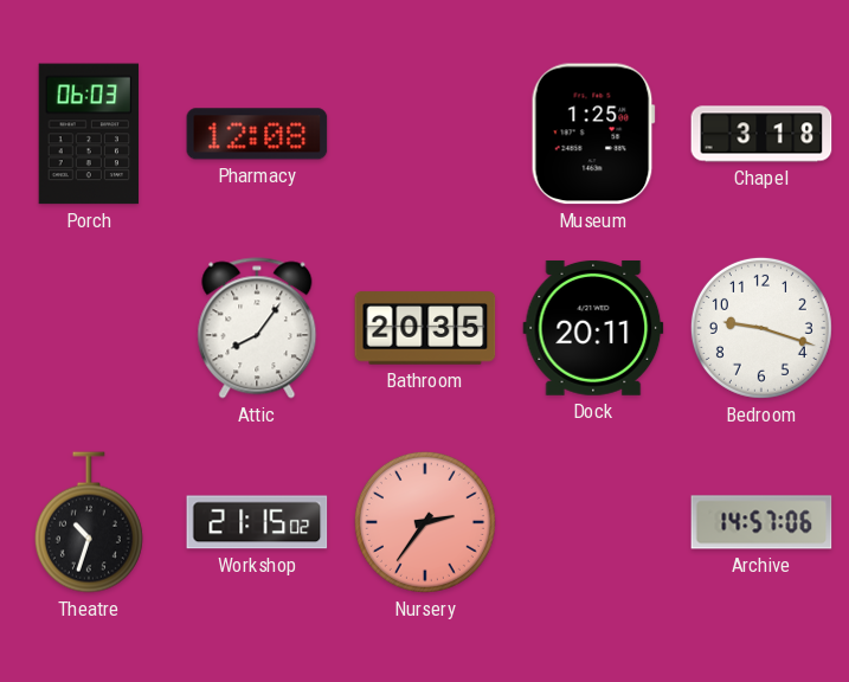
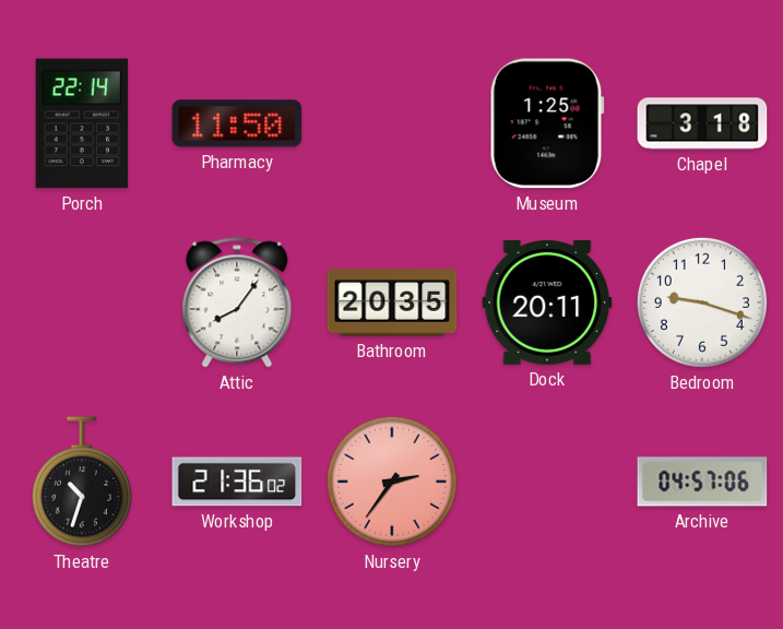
Porch: 06:03 -> 22:14
Pharmacy: 12:08 -> 11:50
Workshop: 21:15 -> 21:36
Archive: 14:57 -> 04:57
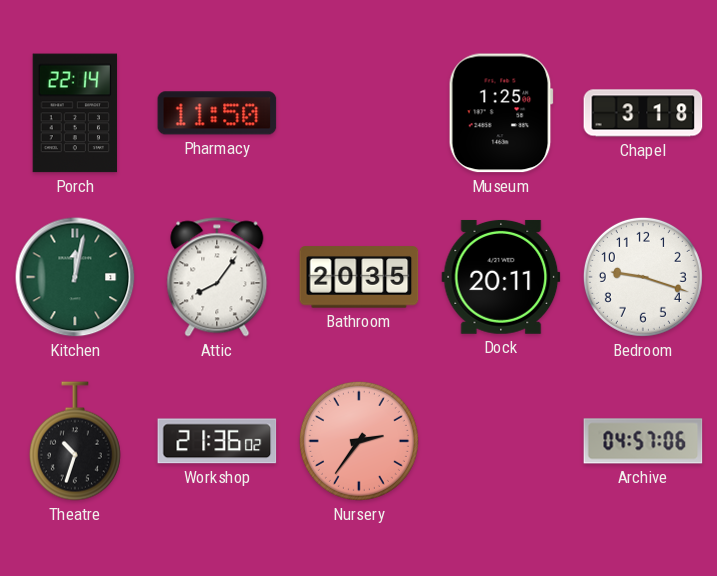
Kitchen: none -> 12:02
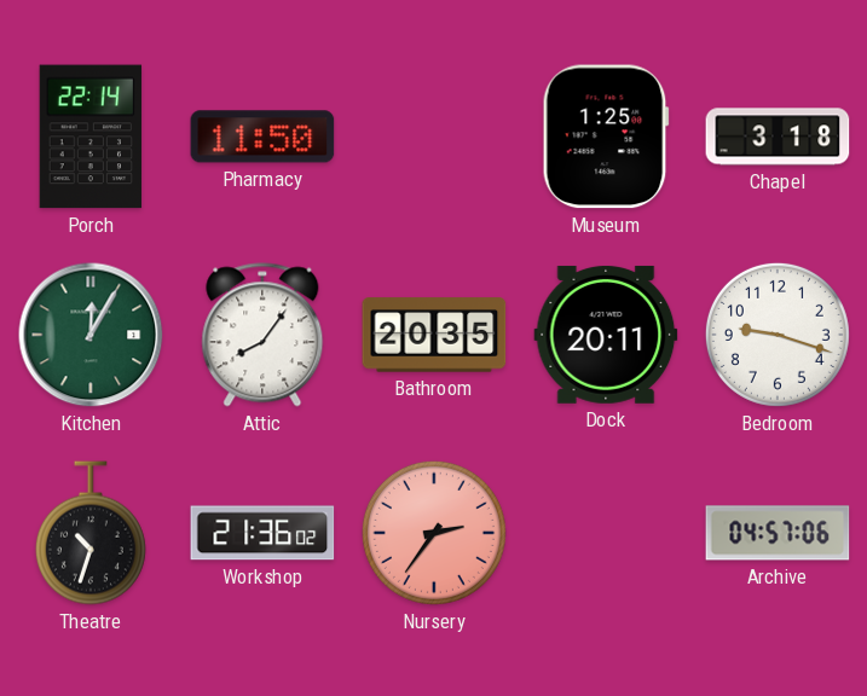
Kitchen: 12:02 -> 12:05
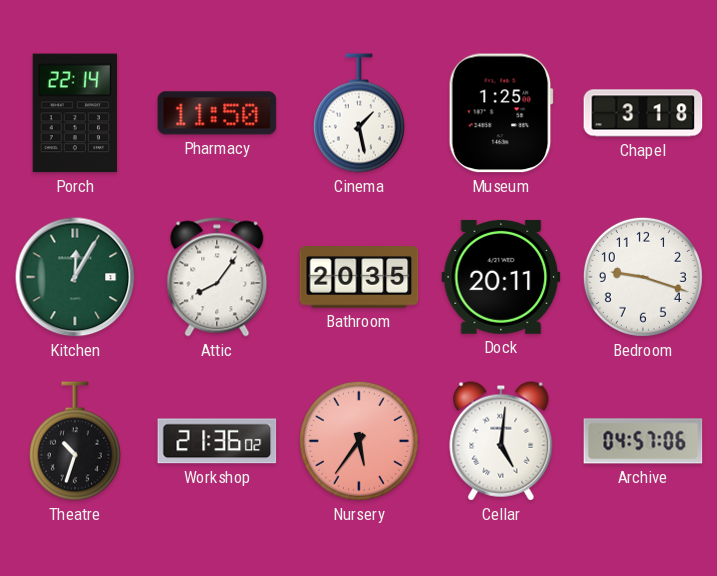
Cinema: none -> 1:28
Nursery: 2:36 -> 5:36
Cellar: none -> 5:01
